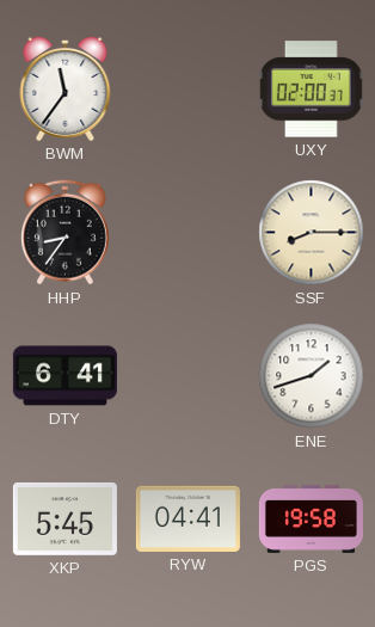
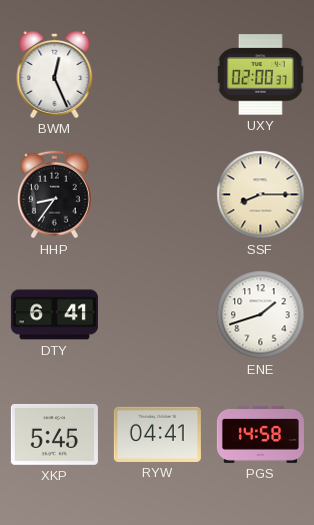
BWM: 11:36 -> 12:26
PGS: 19:58 -> 14:58
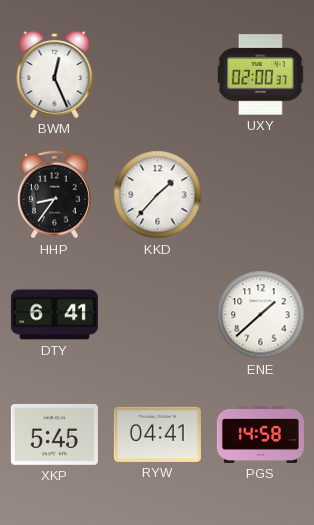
KKD: none -> 1:37
SSF: 8:15 -> none
ENE: 1:42 -> 1:38
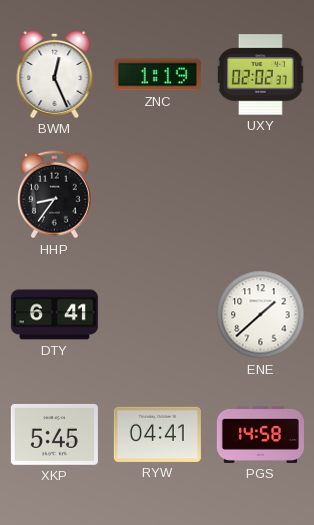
ZNC: none -> 1:19
UXY: 02:00 -> 02:02
KKD: 1:37 -> none
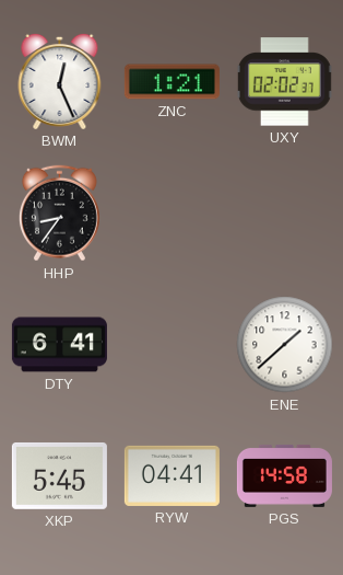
ZNC: 1:19 -> 1:21
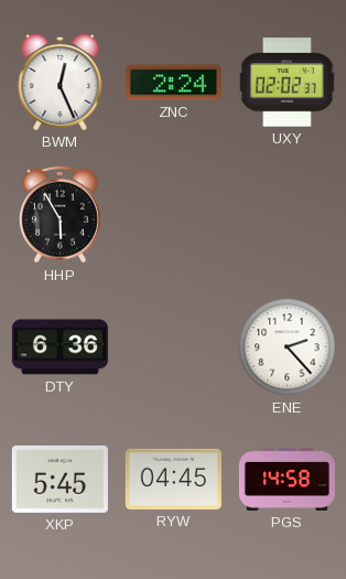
ZNC: 1:21 -> 2:24
HHP: 8:36 -> 5:55
DTY: 6:41 -> 6:36
ENE: 1:38 -> 2:23
RYW: 04:41 -> 04:45
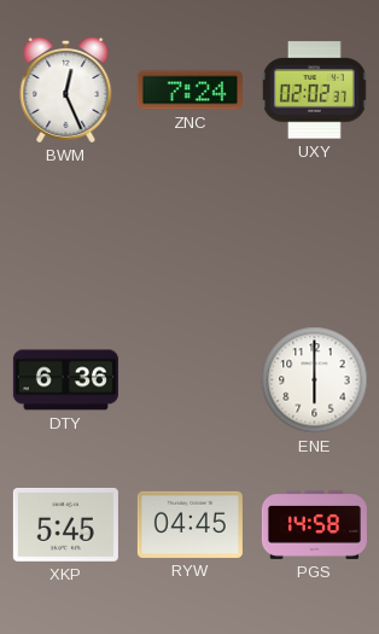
ZNC: 2:24 -> 7:24
HHP: 5:55 -> none
ENE: 2:23 -> 6:00
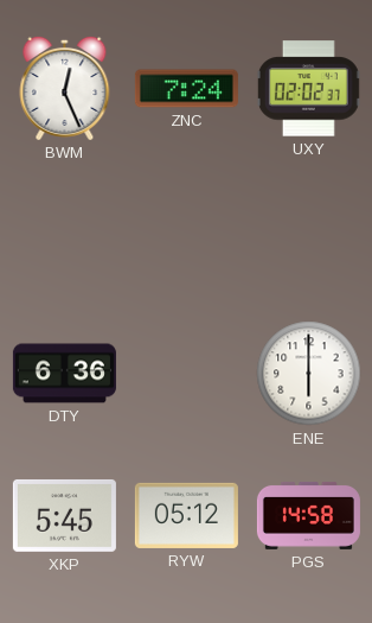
RYW: 04:45 -> 05:12
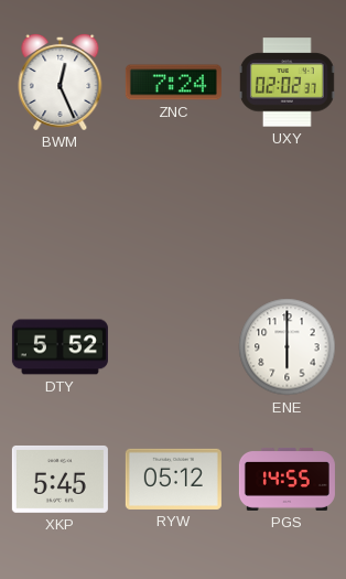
DTY: 6:36 -> 5:52
PGS: 14:58 -> 14:55
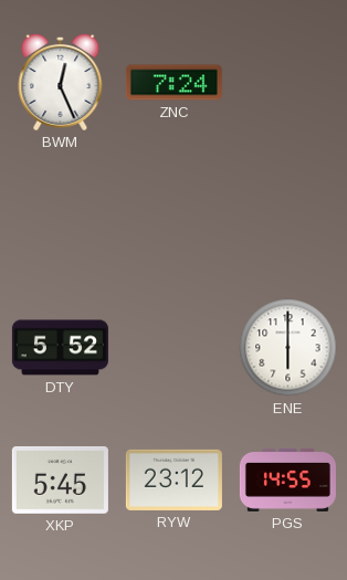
UXY: 02:02 -> none
RYW: 05:12 -> 23:12
